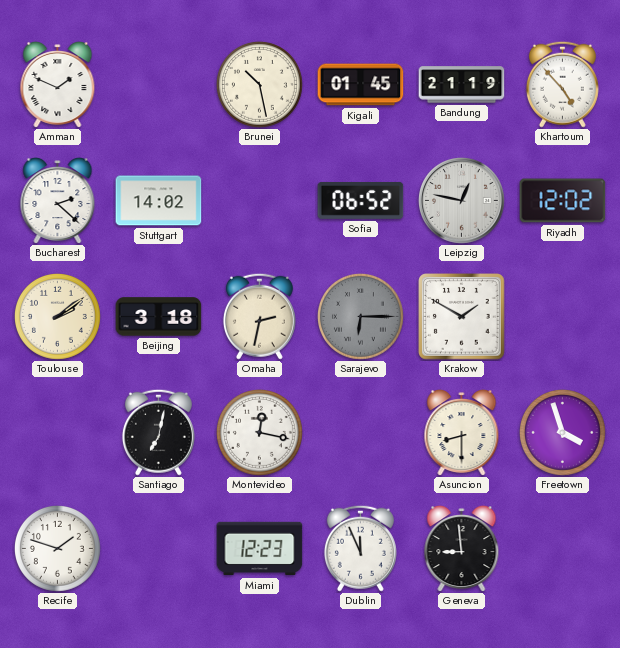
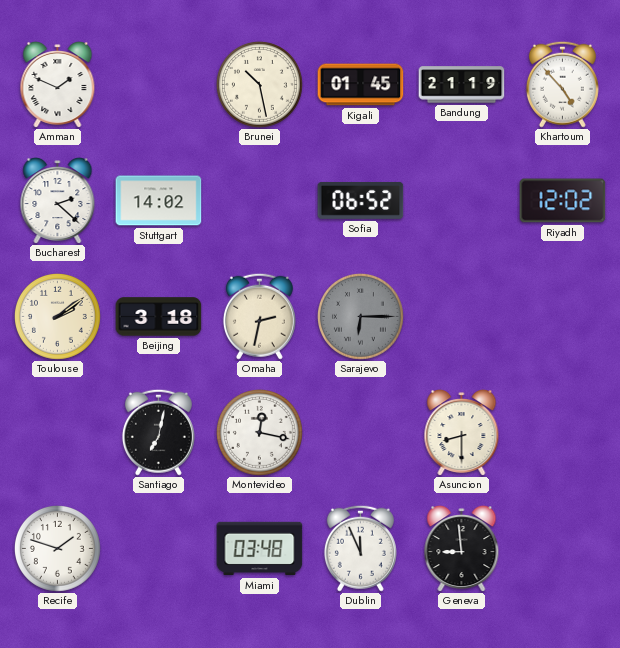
Leipzig: 12:47 -> none
Krakow: 1:50 -> none
Freetown: 3:57 -> none
Miami: 12:23 -> 03:48
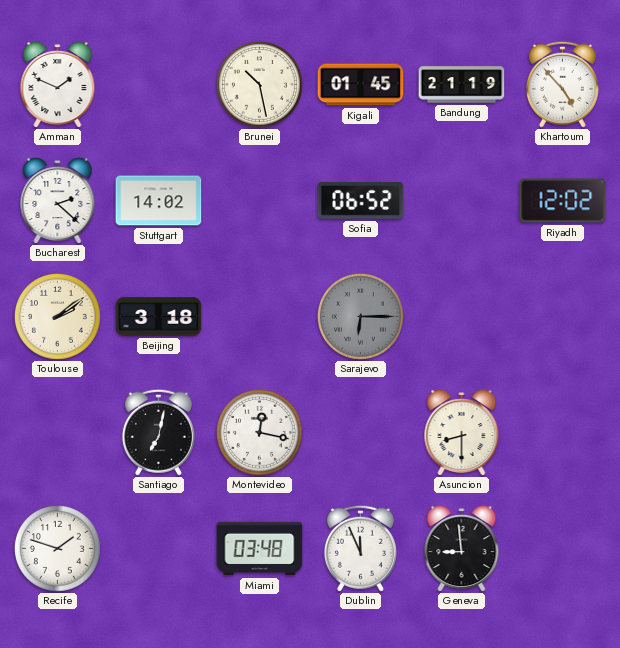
Omaha: 2:32 -> none
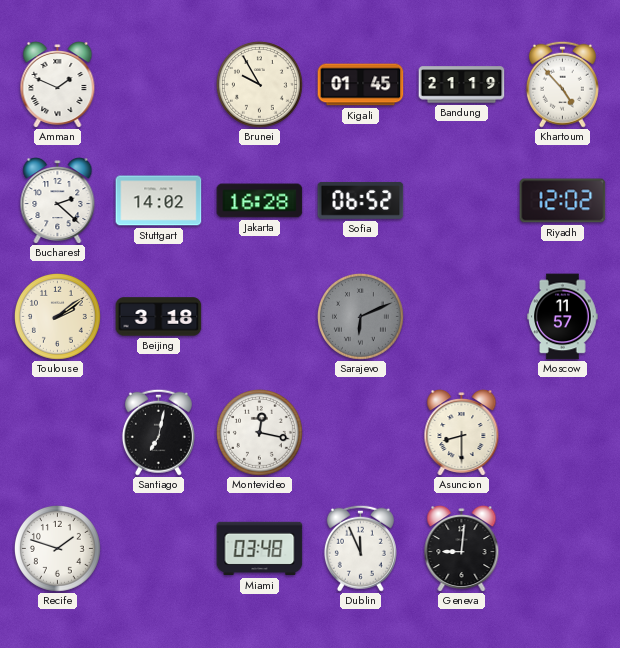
Brunei: 10:28 -> 9:55
Jakarta: none -> 16:28
Sarajevo: 6:15 -> 6:11
Moscow: none -> 11:57
Geneva: 8:59 -> 9:01
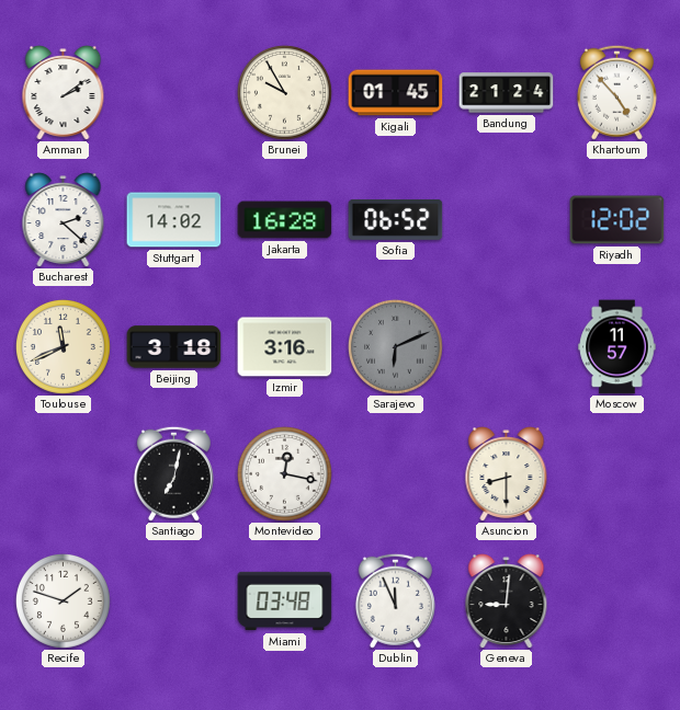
Amman: 1:49 -> 2:09
Bandung: 21:19 -> 21:24
Toulouse: 2:09 -> 11:41
Izmir: none -> 3:16
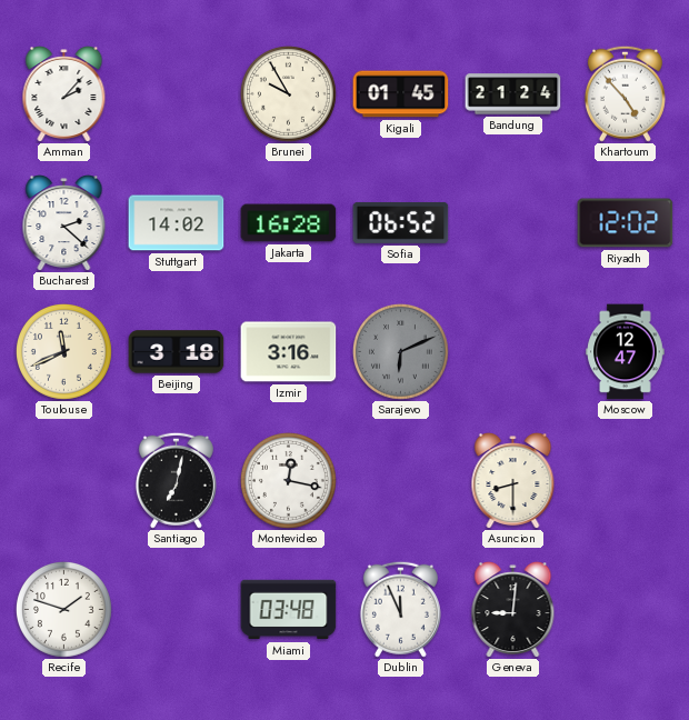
Amman: 2:09 -> 2:07
Moscow: 11:57 -> 12:47
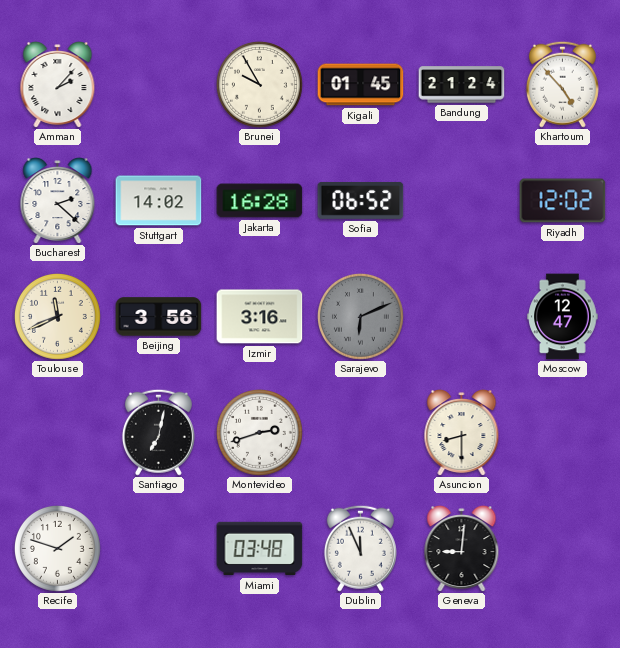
Beijing: 3:18 -> 3:56
Montevideo: 12:17 -> 2:42
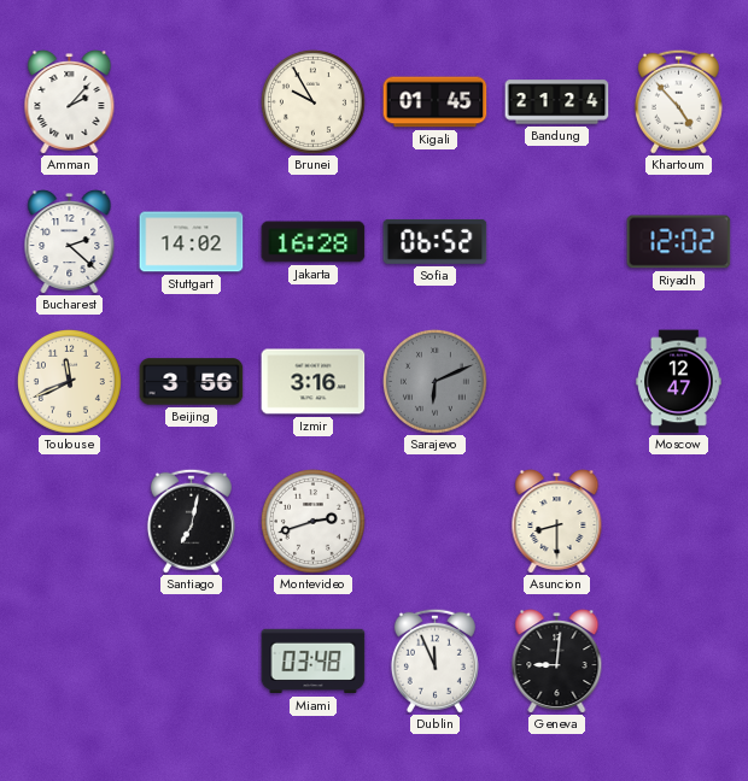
Recife: 1:48 -> none
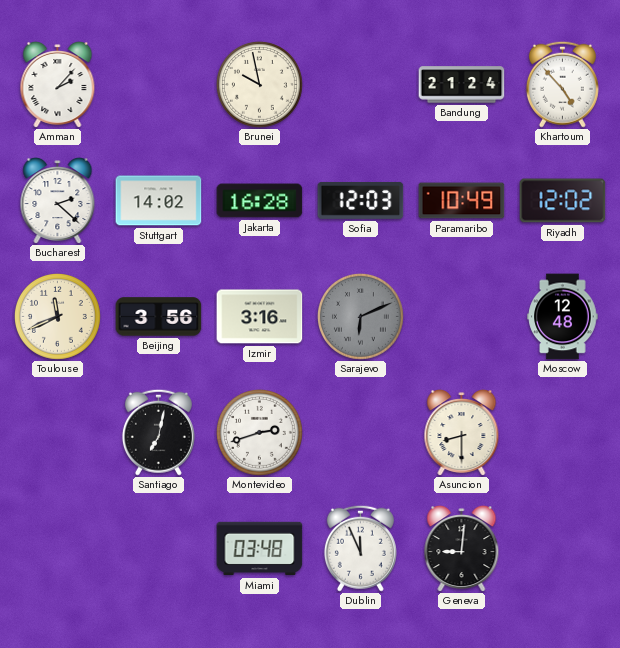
Brunei: 9:55 -> 9:58
Kigali: 01:45 -> none
Sofia: 06:52 -> 12:03
Paramaribo: none -> 10:49
Moscow: 12:47 -> 12:48
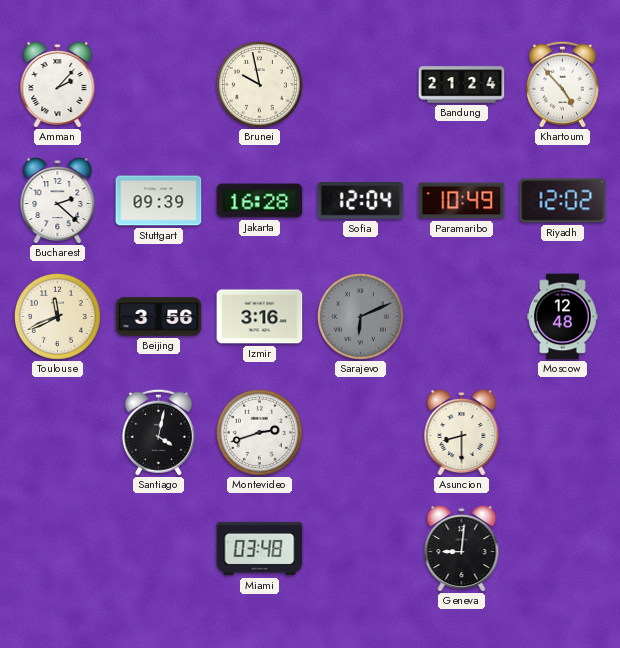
Stuttgart: 14:02 -> 09:39
Sofia: 12:03 -> 12:04
Santiago: 7:02 -> 4:02
Dublin: 11:56 -> none
